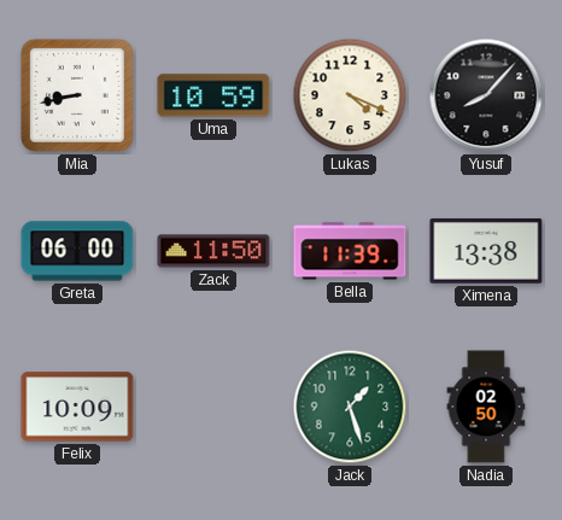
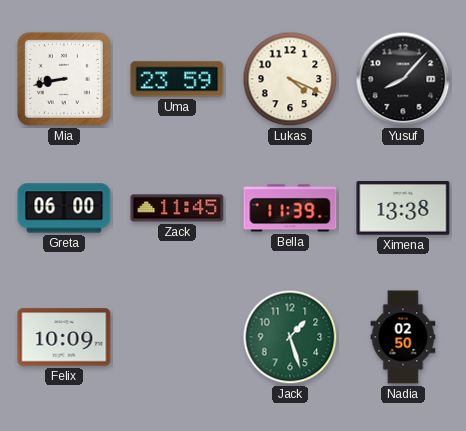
Uma: 10:59 -> 23:59
Zack: 11:50 -> 11:45
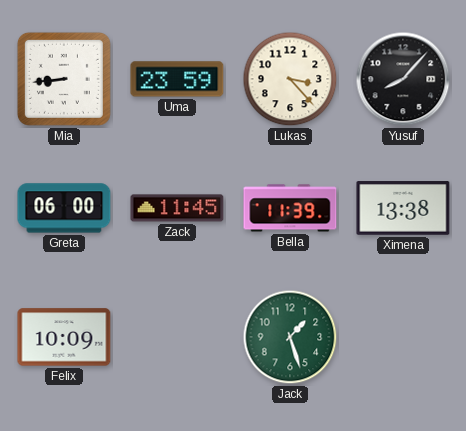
Mia: 8:43 -> 8:44
Lukas: 4:19 -> 3:23
Nadia: 02:50 -> none
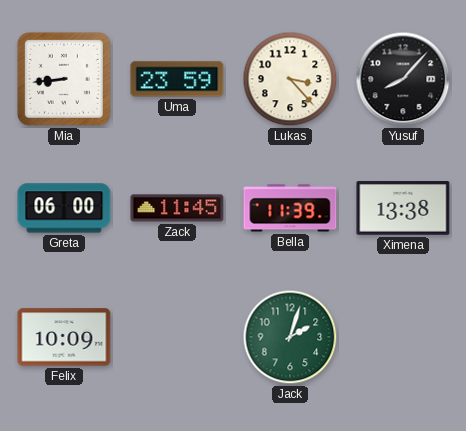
Jack: 1:27 -> 2:03
